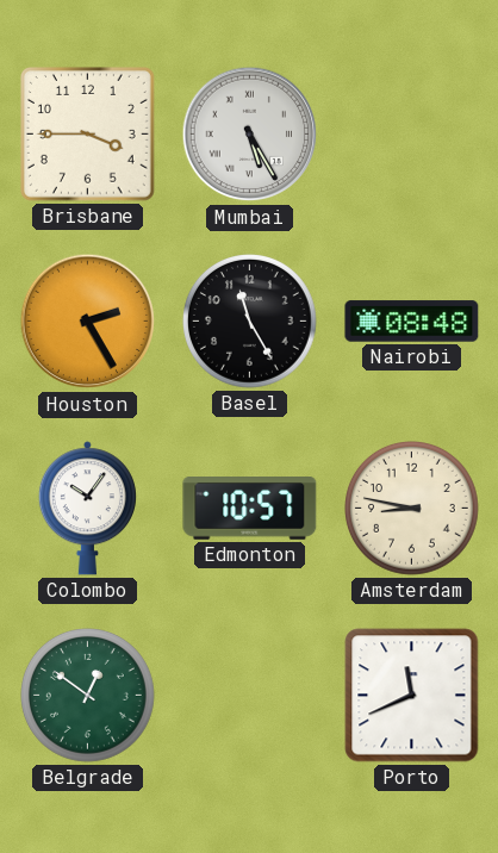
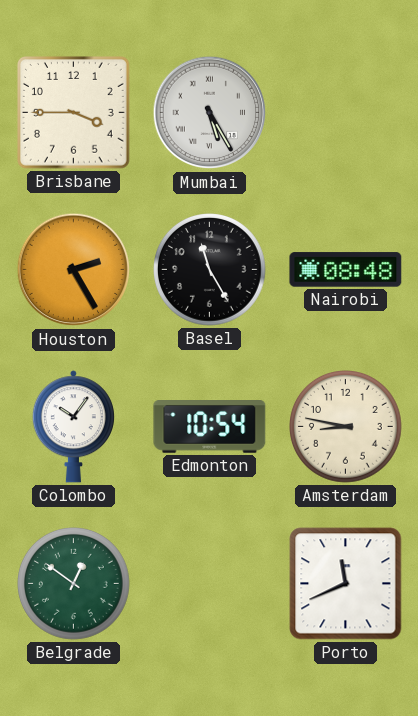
Edmonton: 10:57 -> 10:54
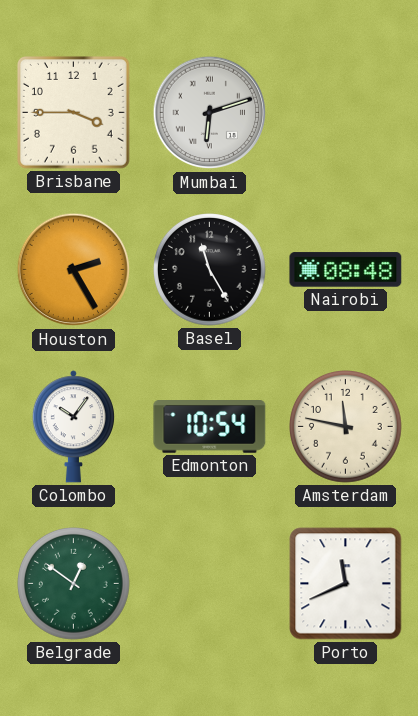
Mumbai: 5:25 -> 6:12
Amsterdam: 8:47 -> 11:47
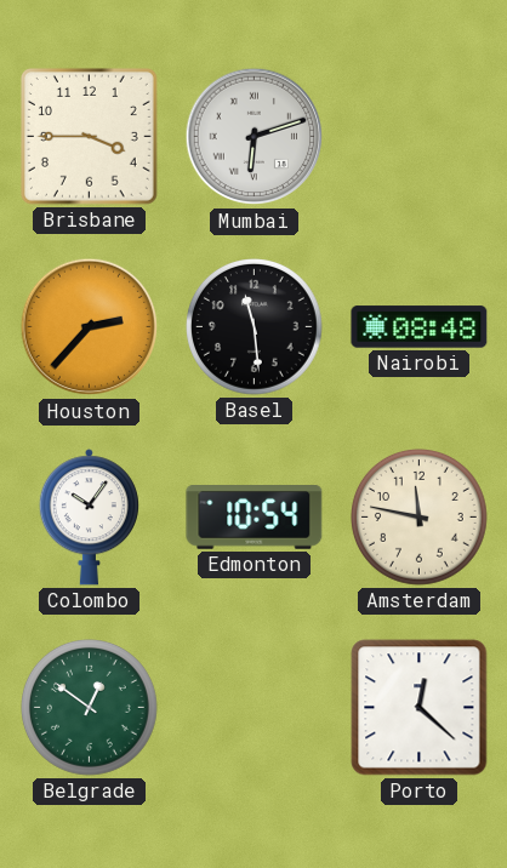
Houston: 2:25 -> 2:37
Basel: 11:25 -> 11:29
Porto: 11:41 -> 12:22
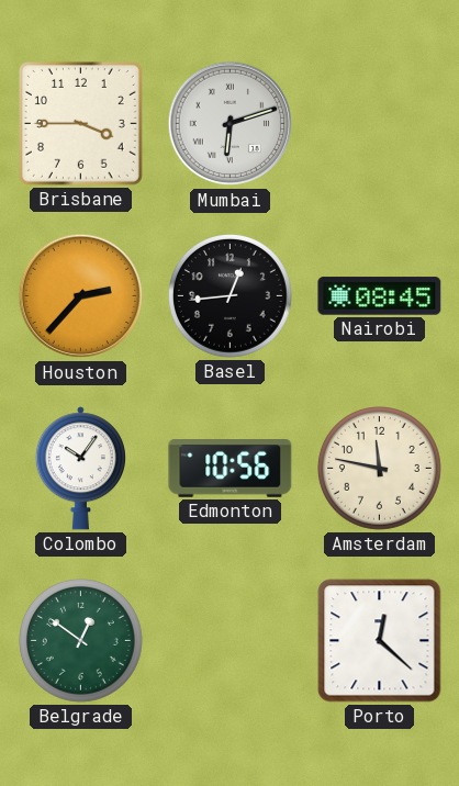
Basel: 11:29 -> 12:44
Nairobi: 08:48 -> 08:45
Edmonton: 10:54 -> 10:56
